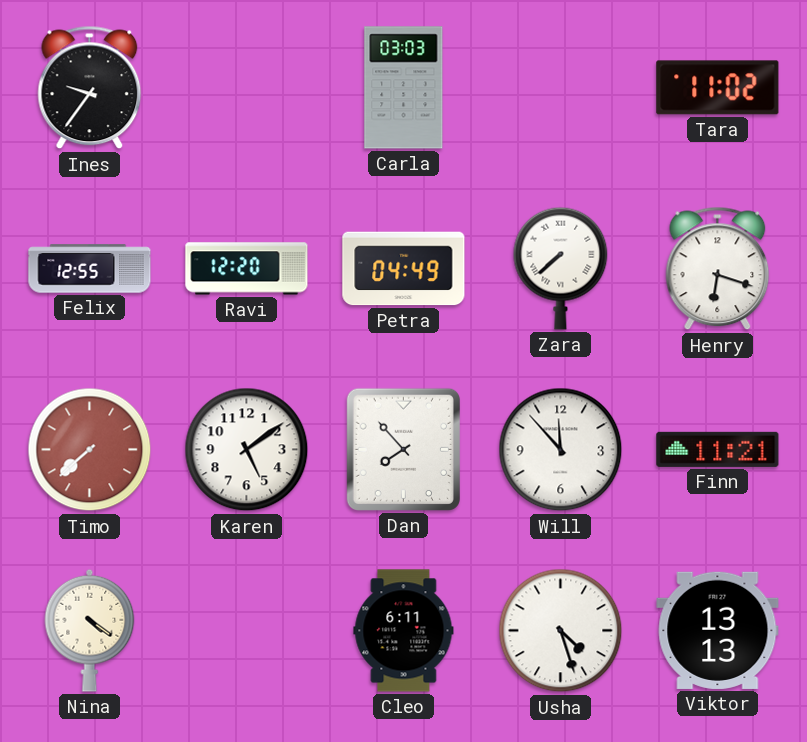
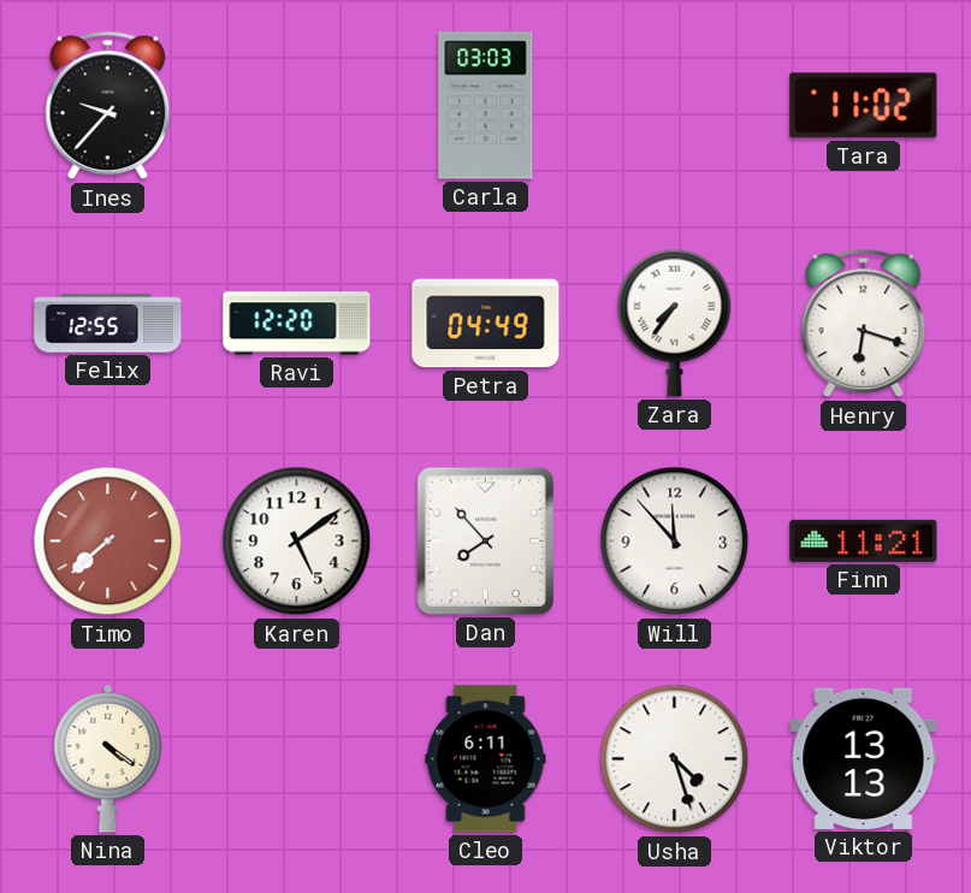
Ines: 9:36 -> 9:37
Zara: 7:38 -> 7:36
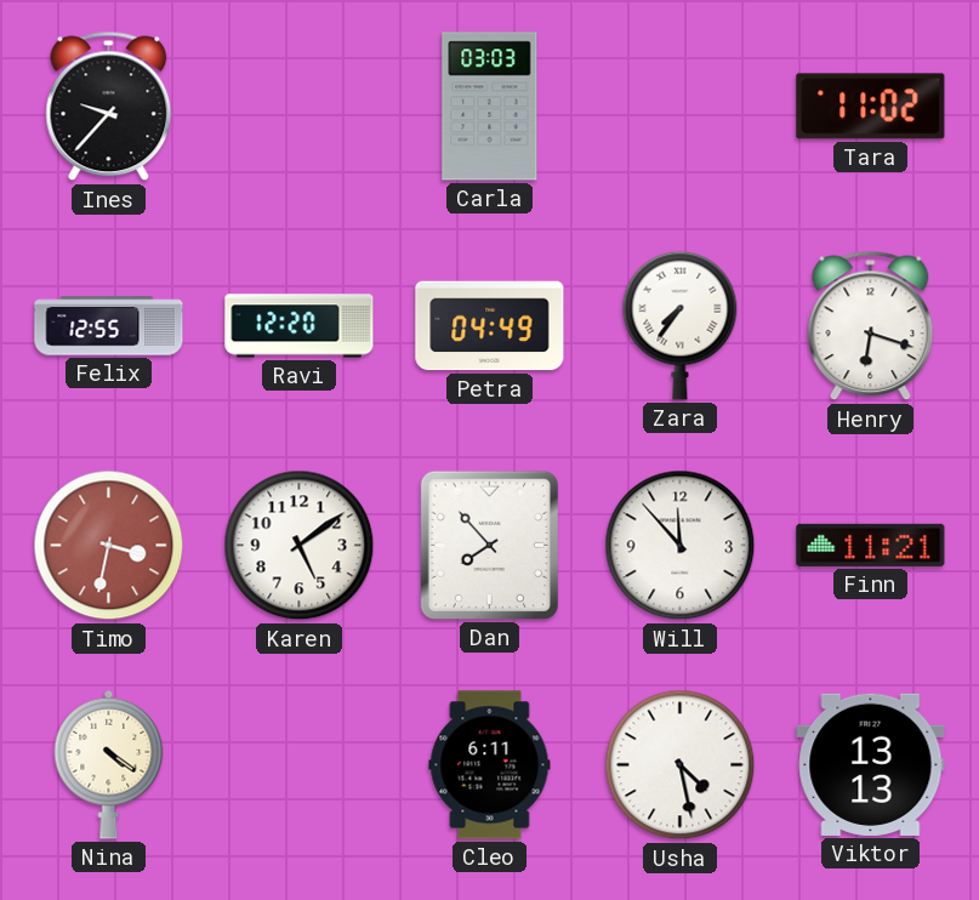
Timo: 7:38 -> 3:32
Usha: 4:27 -> 4:28
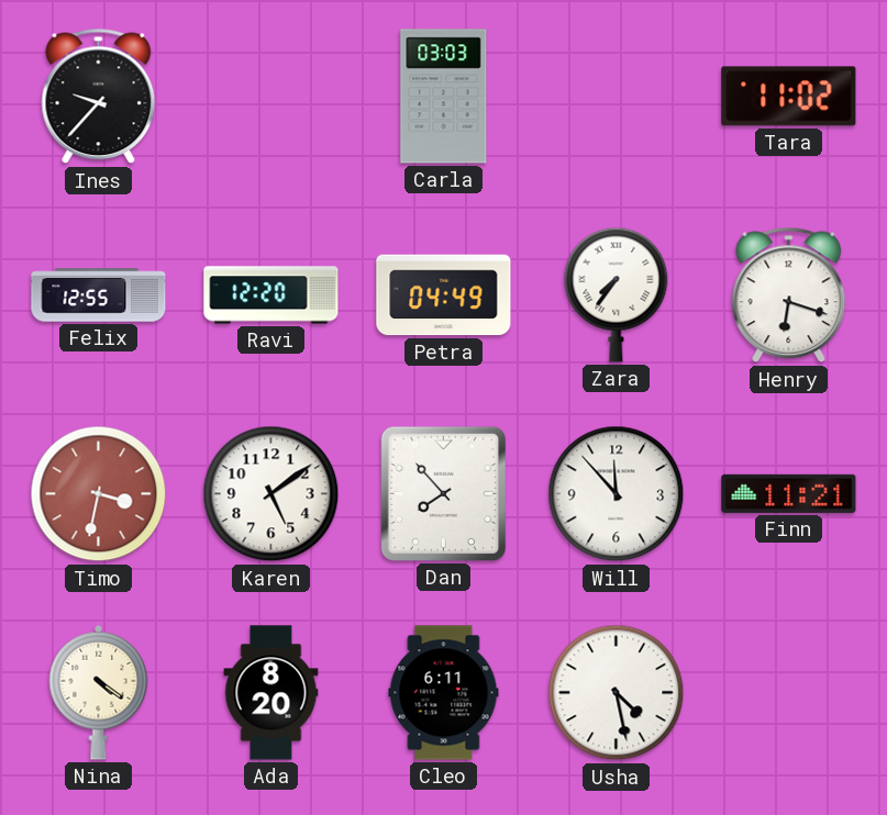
Ada: none -> 8:20
Viktor: 13:13 -> none
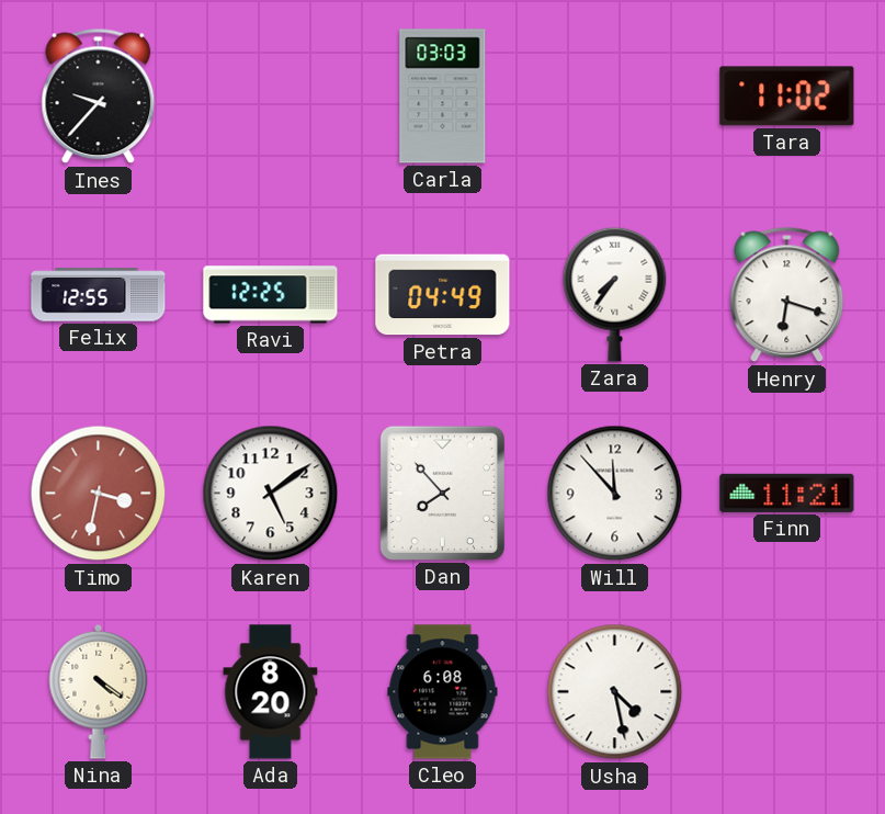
Ravi: 12:20 -> 12:25
Cleo: 6:11 -> 6:08
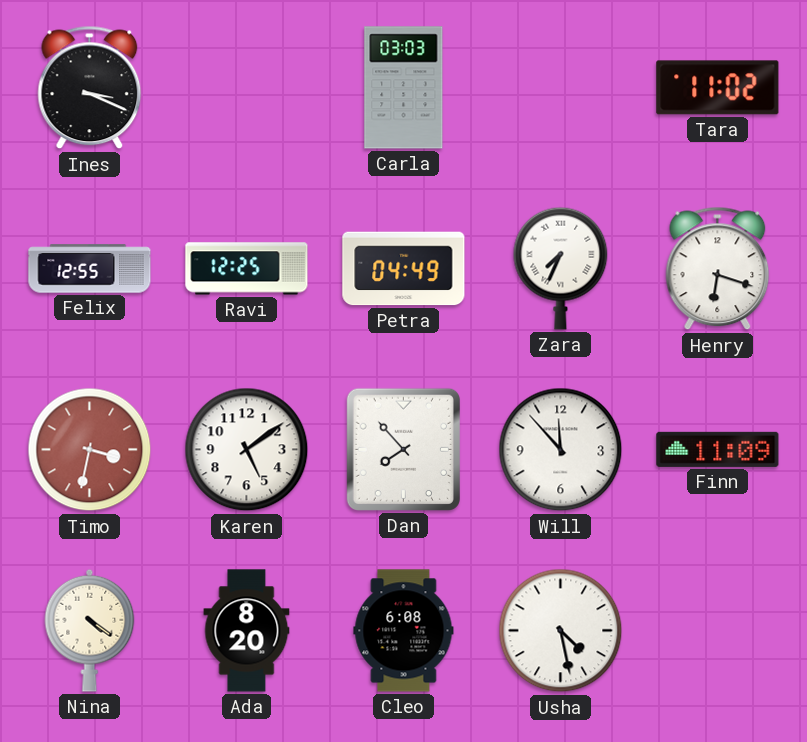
Ines: 9:37 -> 3:19
Zara: 7:36 -> 7:34
Finn: 11:21 -> 11:09
